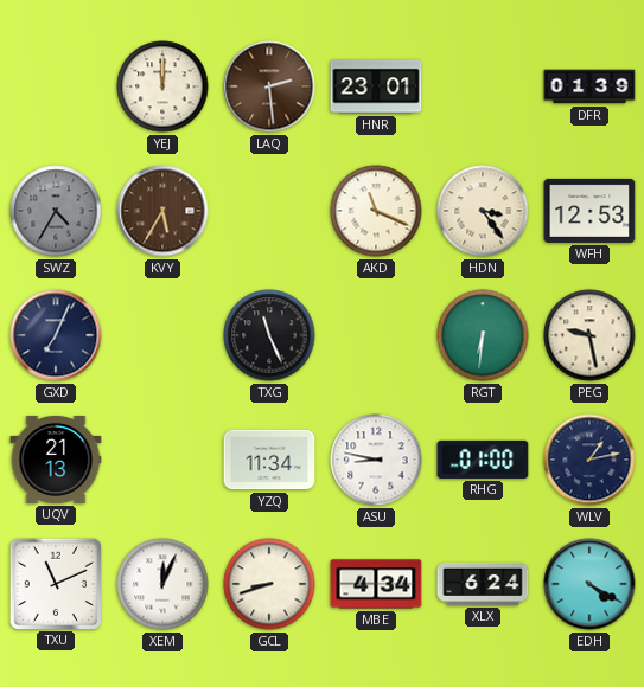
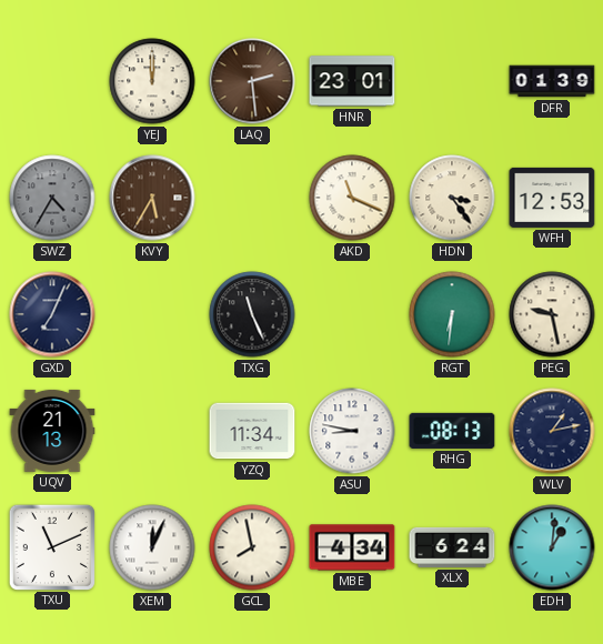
RHG: 01:00 -> 08:13
GCL: 8:42 -> 7:58
EDH: 4:20 -> 1:01
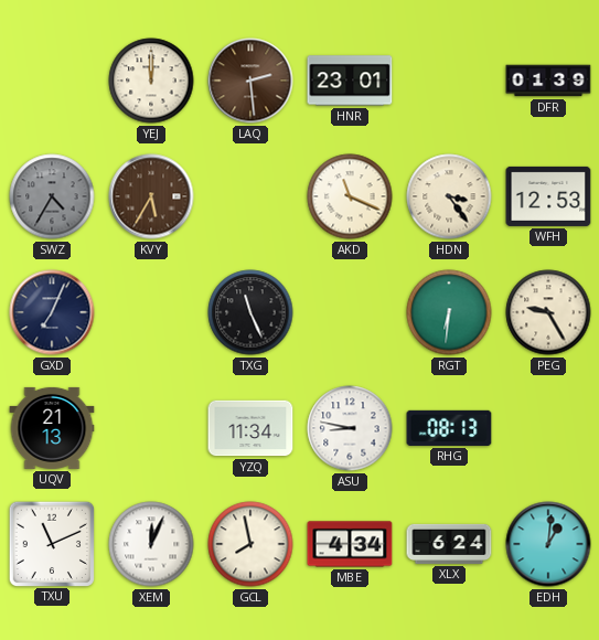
PEG: 9:28 -> 9:25
WLV: 1:13 -> none
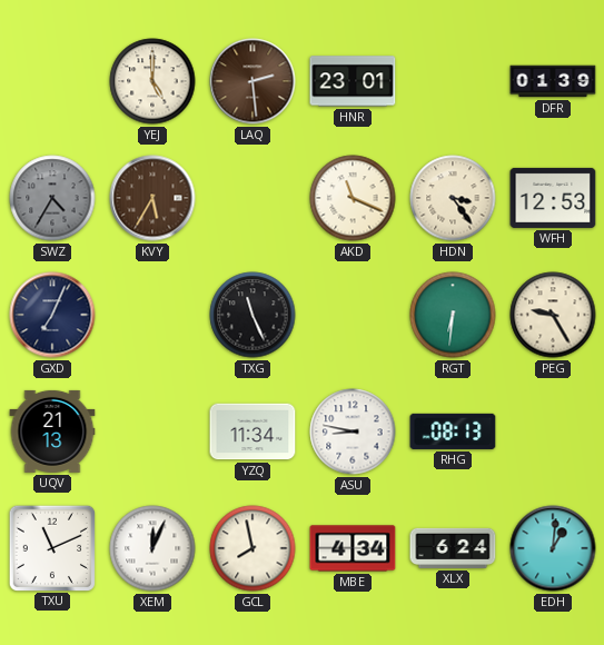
YEJ: 12:00 -> 5:00
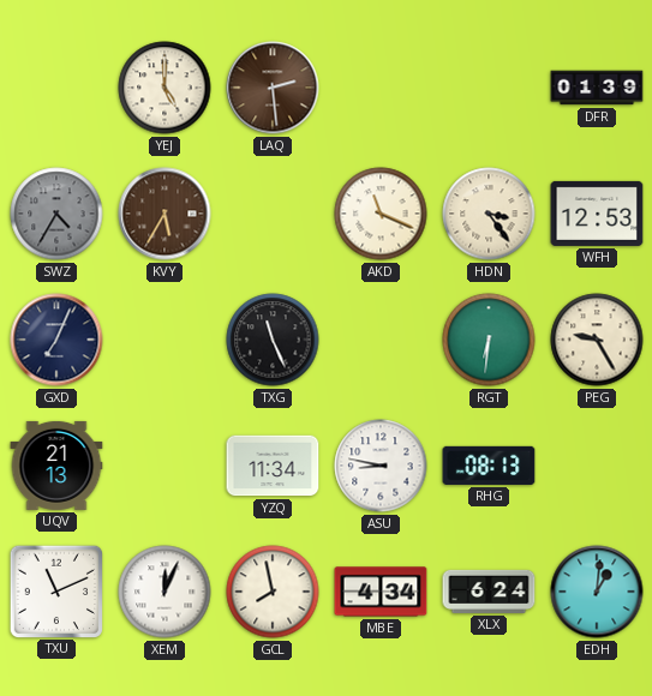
HNR: 23:01 -> none
